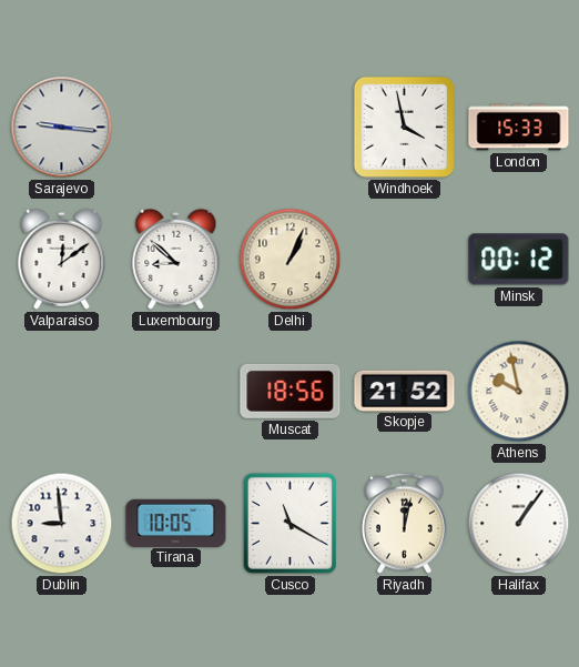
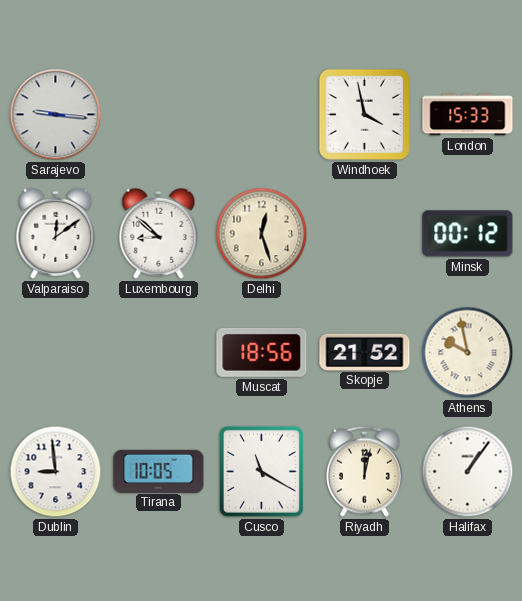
Delhi: 1:04 -> 12:27
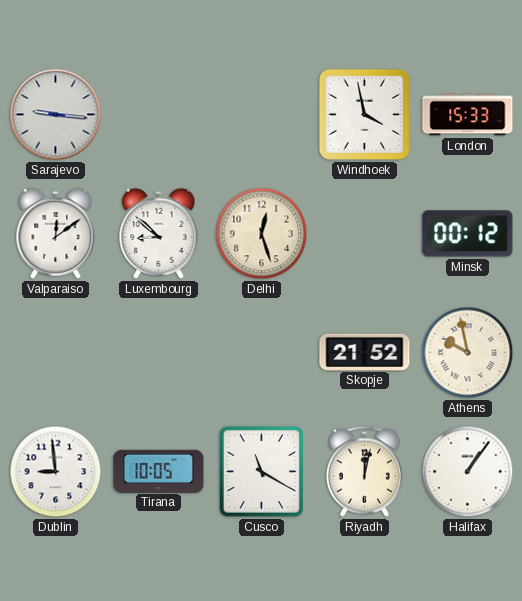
Muscat: 18:56 -> none
